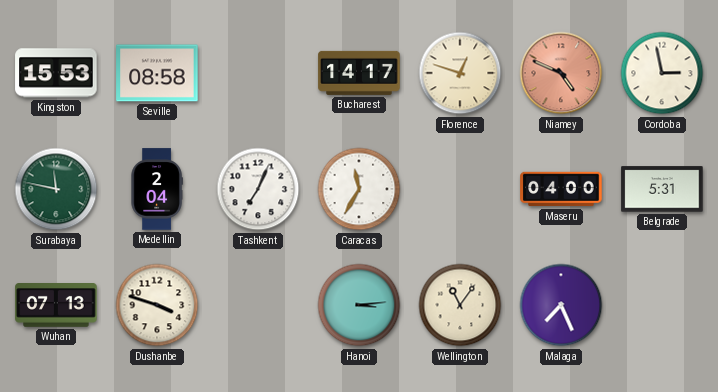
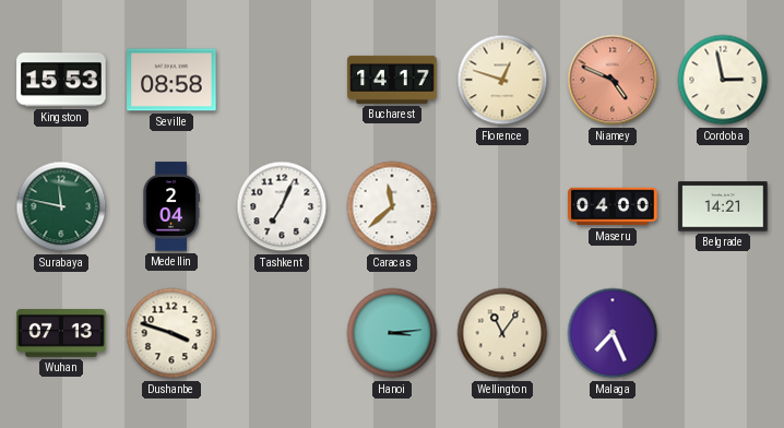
Caracas: 11:35 -> 11:38
Belgrade: 5:31 -> 14:21
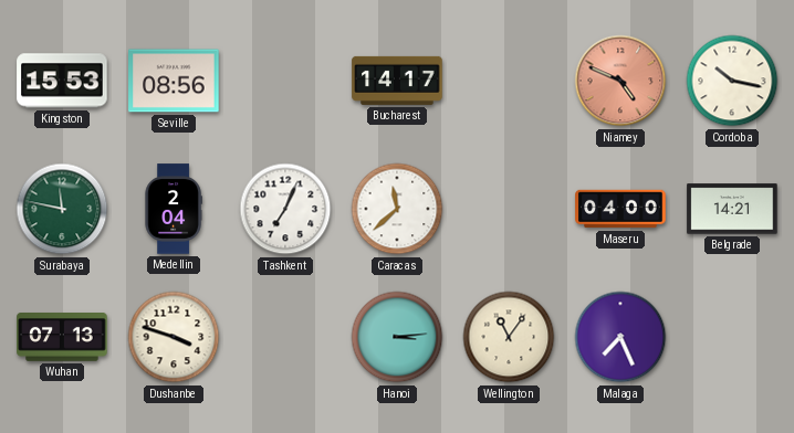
Seville: 08:58 -> 08:56
Florence: 12:48 -> none
Cordoba: 2:58 -> 10:17
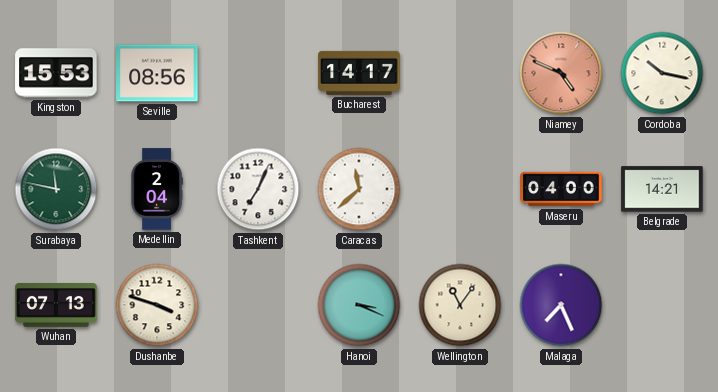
Hanoi: 3:14 -> 3:19
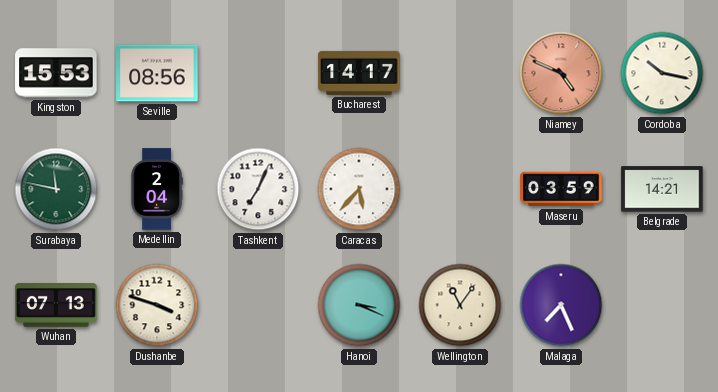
Caracas: 11:38 -> 5:37
Maseru: 04:00 -> 03:59
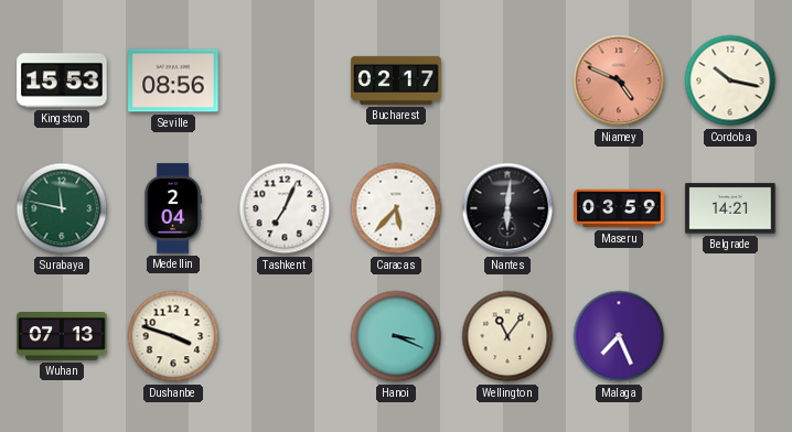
Bucharest: 14:17 -> 02:17
Nantes: none -> 6:01
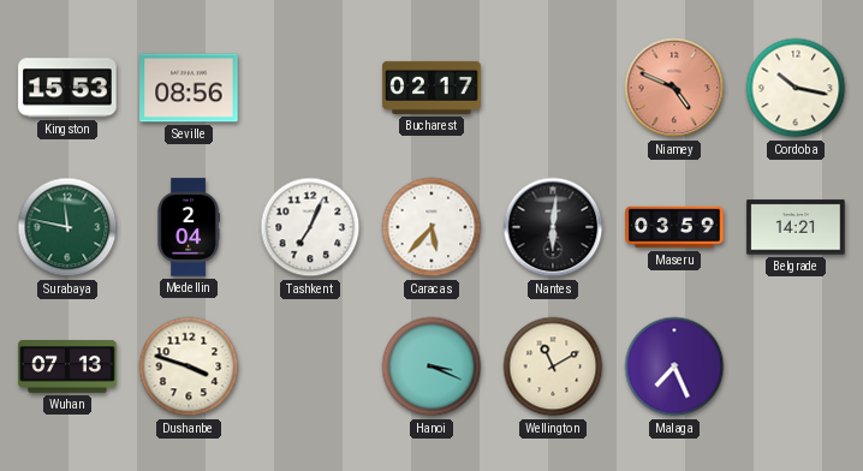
Wellington: 11:06 -> 11:10
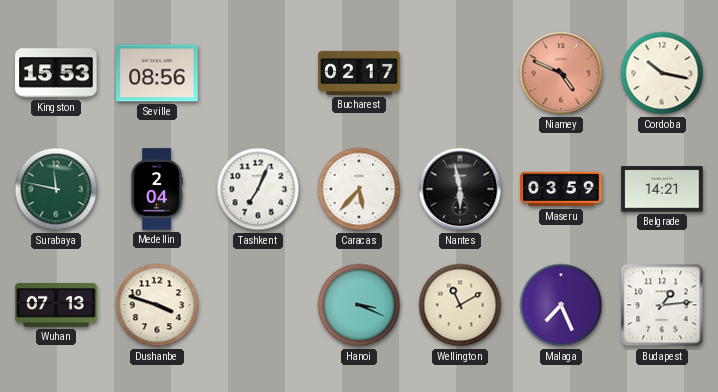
Nantes: 6:01 -> 5:58
Budapest: none -> 1:14
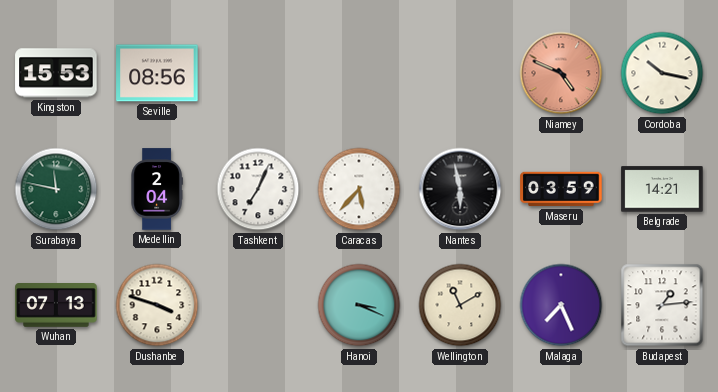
Bucharest: 02:17 -> none
